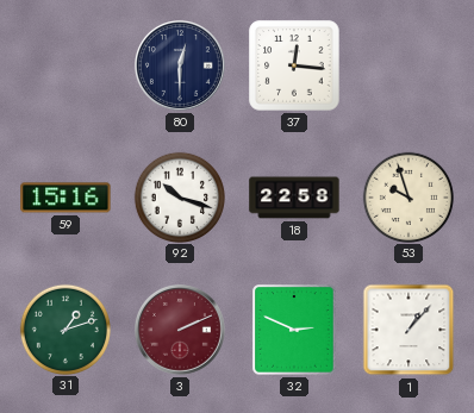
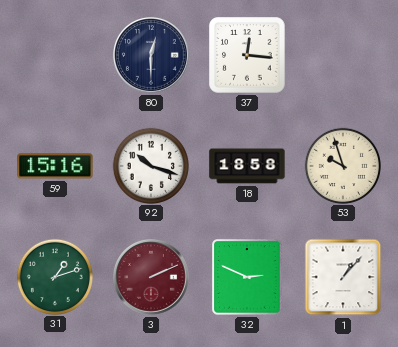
18: 22:58 -> 18:58
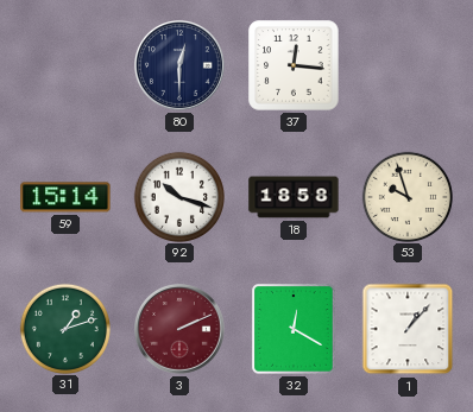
59: 15:16 -> 15:14
32: 2:49 -> 12:20
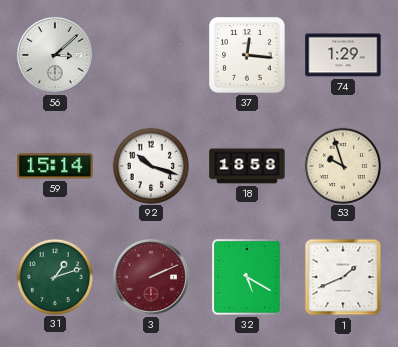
56: none -> 3:08
80: 12:30 -> none
74: none -> 1:29
32: 12:20 -> 5:20
1: 1:07 -> 1:41
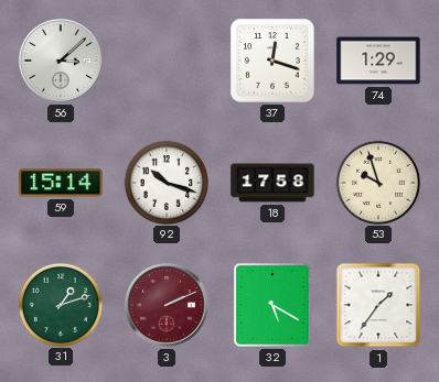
37: 12:16 -> 12:18
18: 18:58 -> 17:58
1: 1:41 -> 1:36
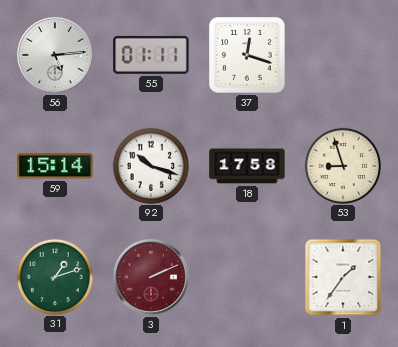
56: 3:08 -> 5:14
55: none -> 01:11
74: 1:29 -> none
53: 9:57 -> 8:57
32: 5:20 -> none
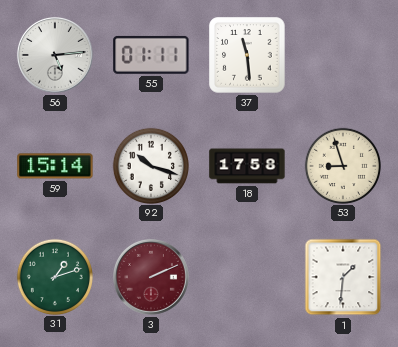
37: 12:18 -> 11:29
1: 1:36 -> 1:31
